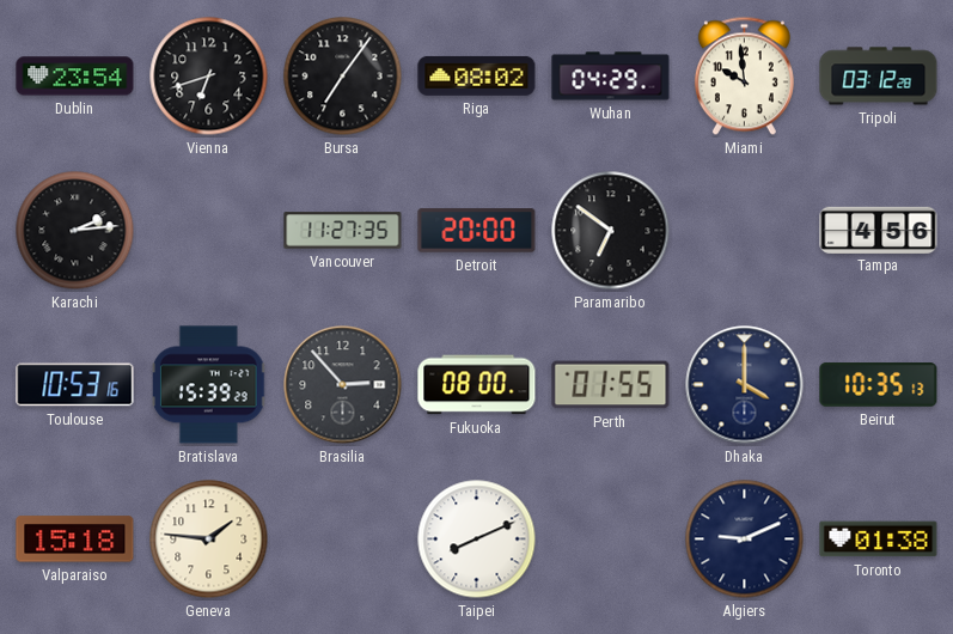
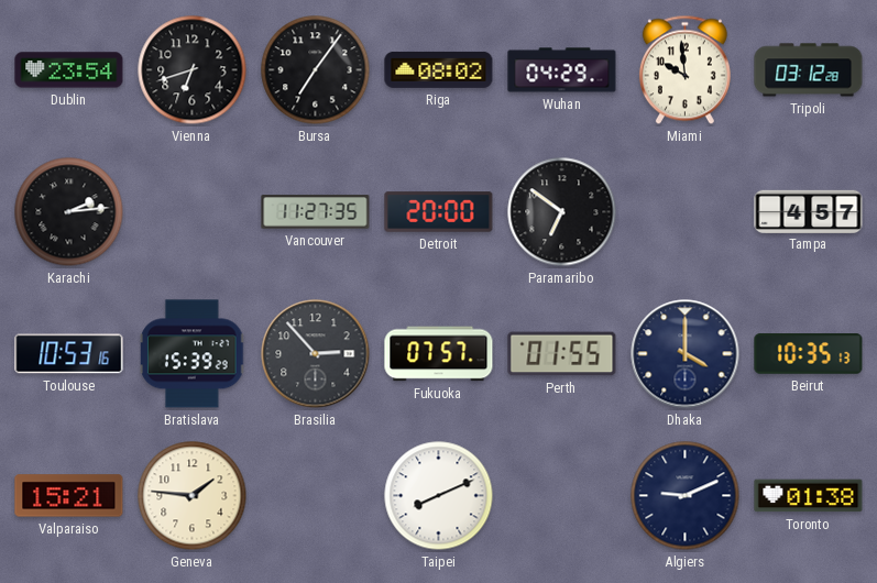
Tampa: 4:56 -> 4:57
Fukuoka: 08:00 -> 07:57
Valparaiso: 15:18 -> 15:21
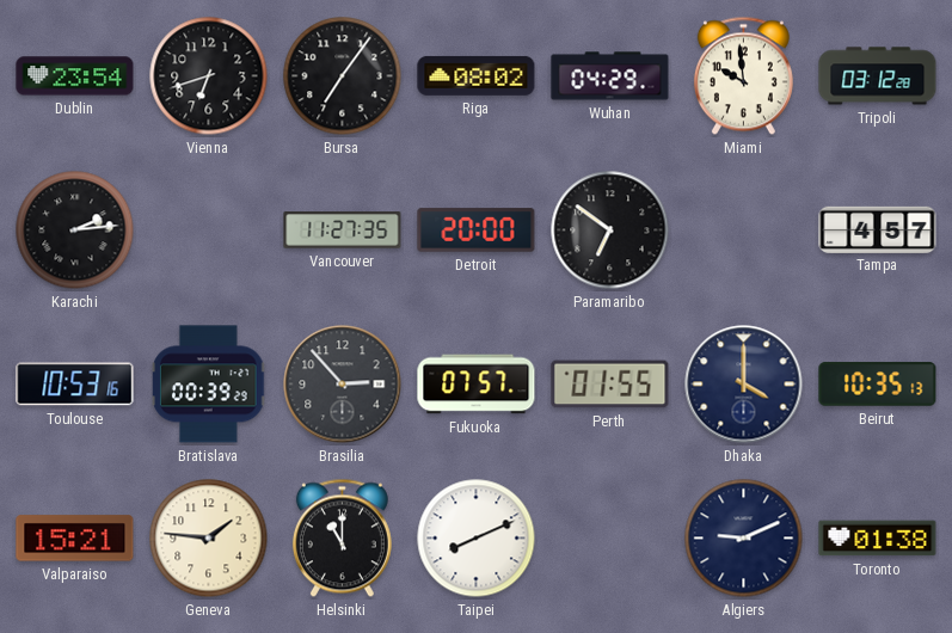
Bratislava: 15:39 -> 00:39
Helsinki: none -> 11:00
